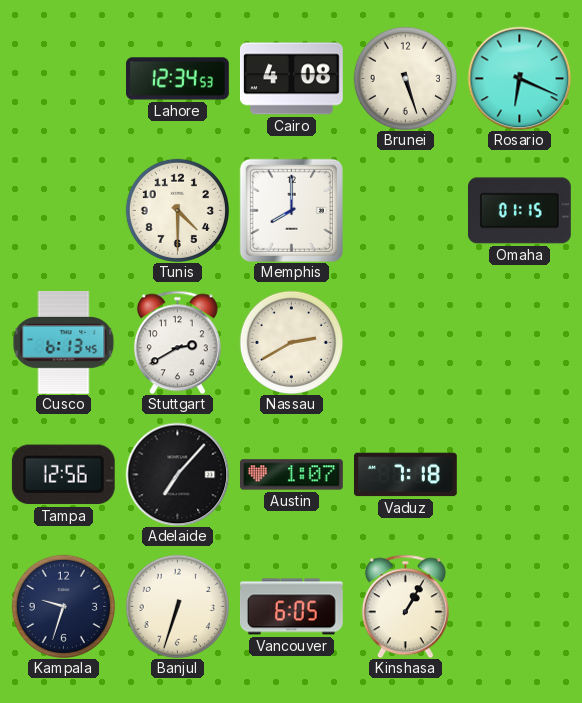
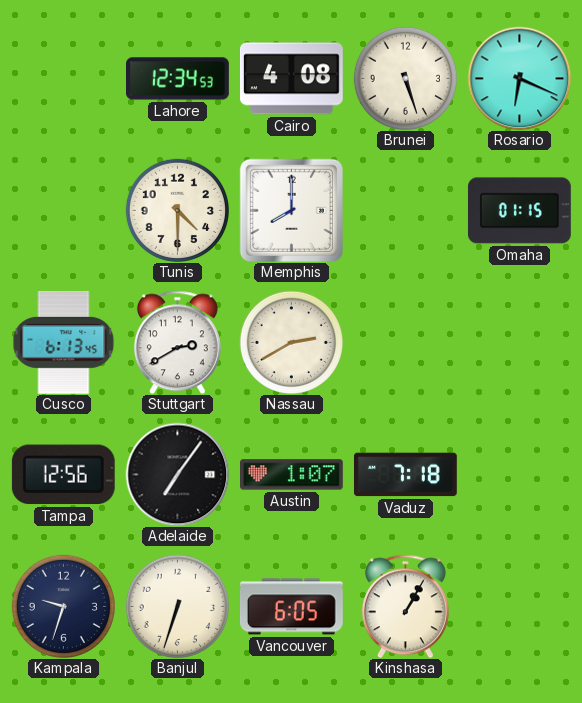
Adelaide: 7:07 -> 7:06
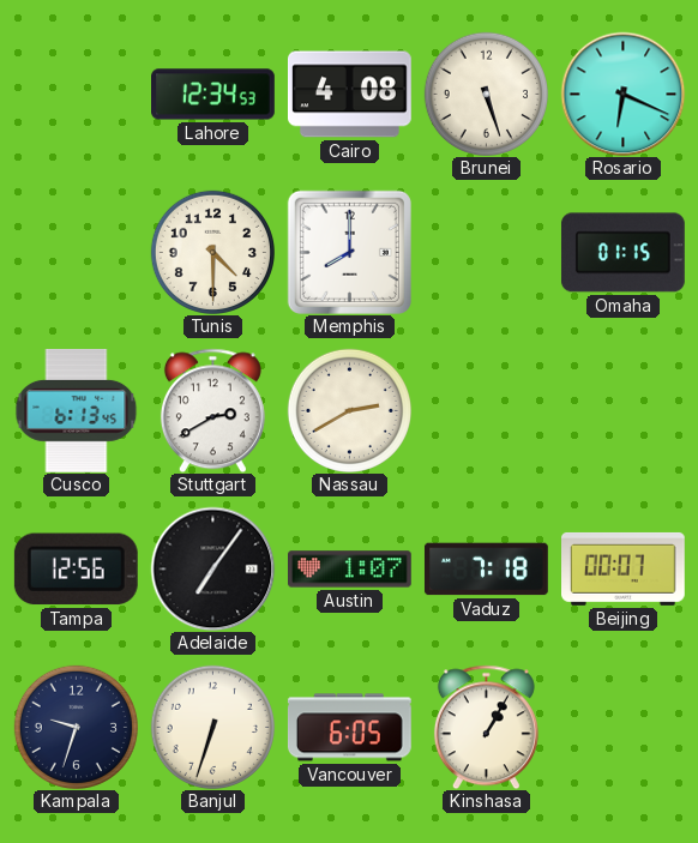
Beijing: none -> 00:07
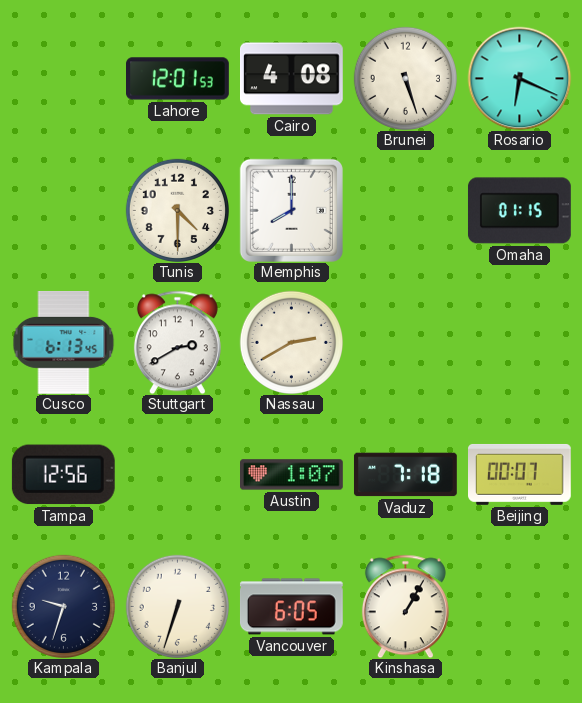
Lahore: 12:34 -> 12:01
Adelaide: 7:06 -> none
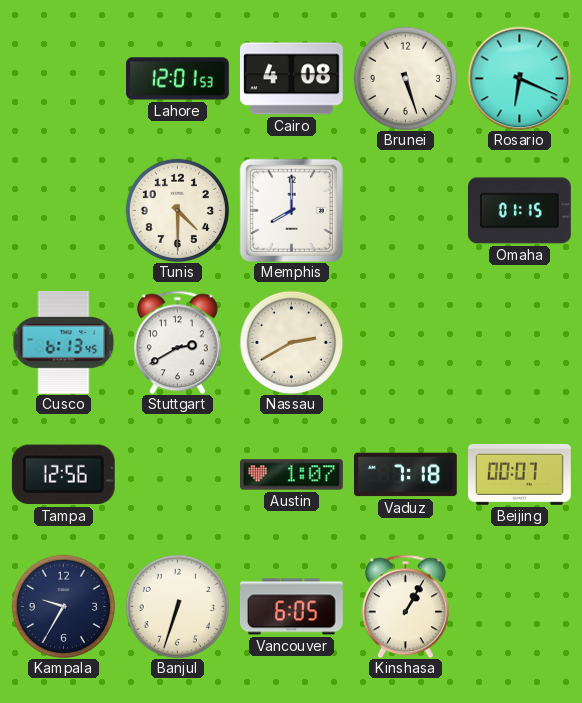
Kampala: 9:33 -> 9:35
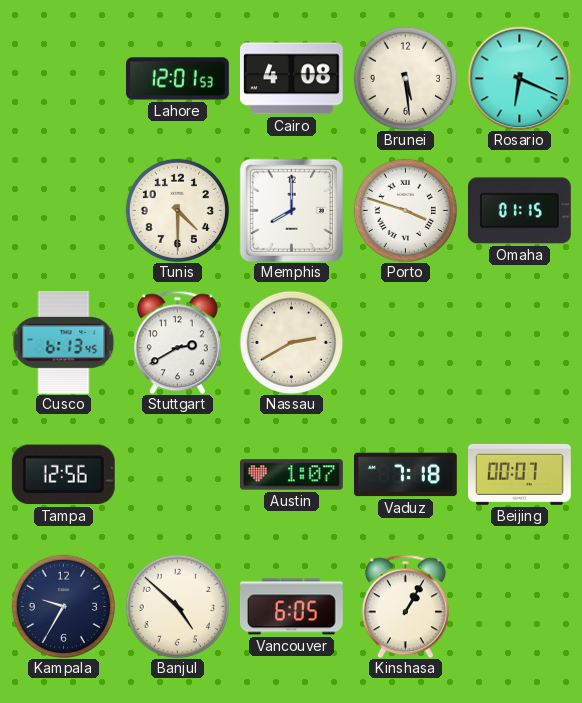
Brunei: 5:27 -> 5:29
Porto: none -> 3:48
Banjul: 6:33 -> 4:52
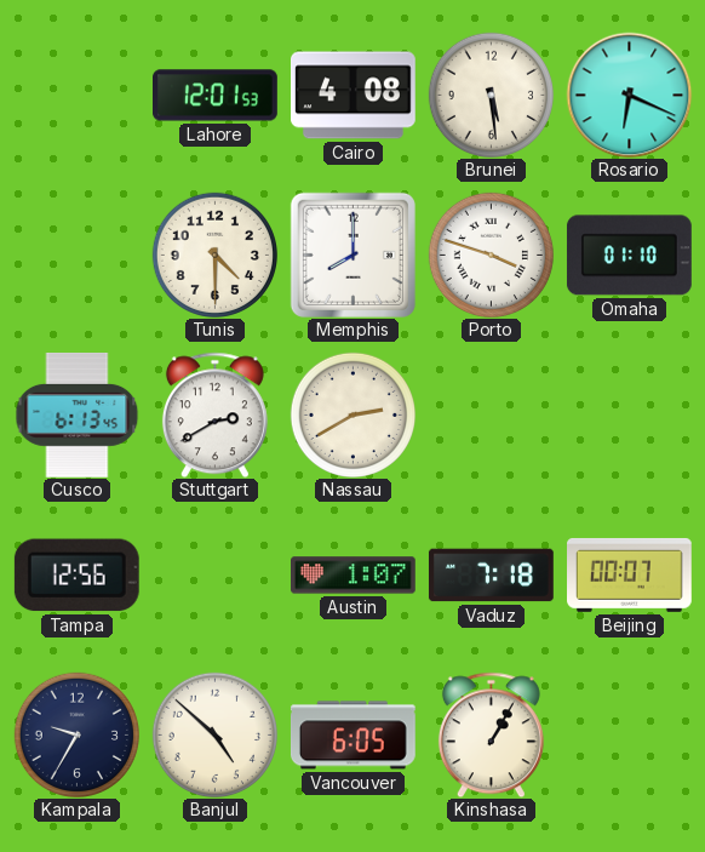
Omaha: 01:15 -> 01:10
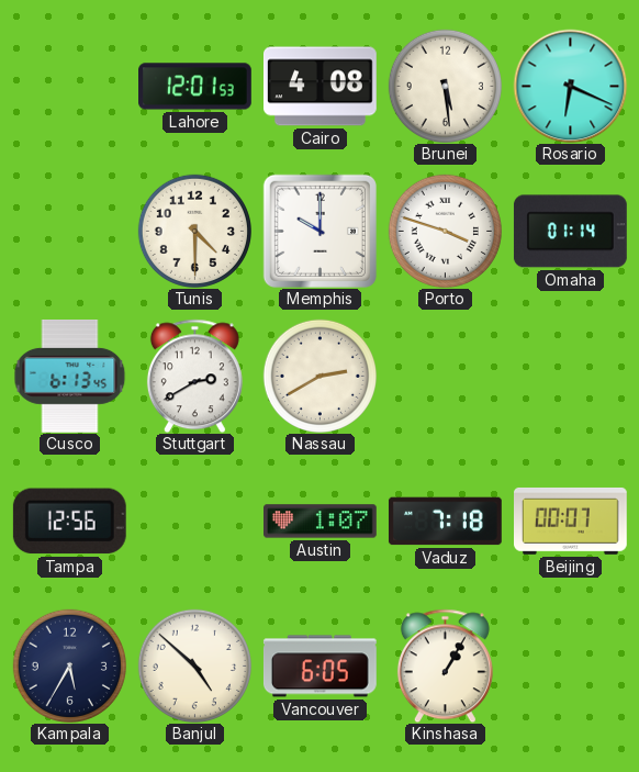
Memphis: 8:00 -> 10:00
Omaha: 01:10 -> 01:14
Kampala: 9:35 -> 5:35
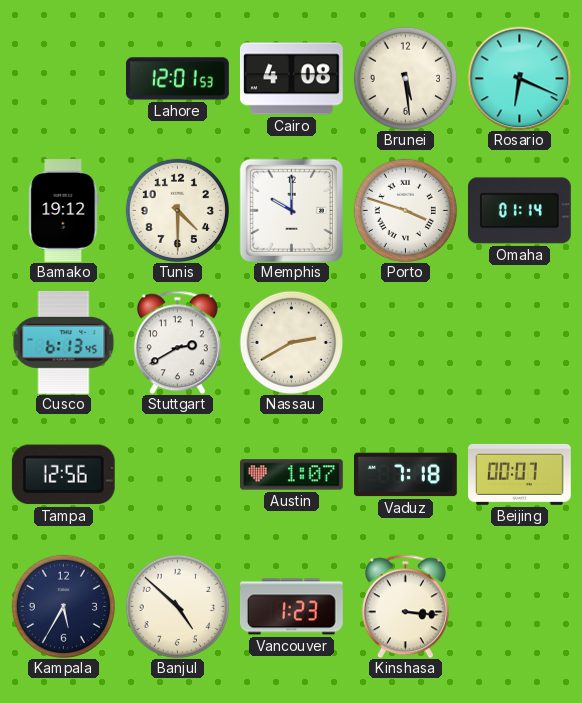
Bamako: none -> 19:12
Vancouver: 6:05 -> 1:23
Kinshasa: 1:05 -> 3:16
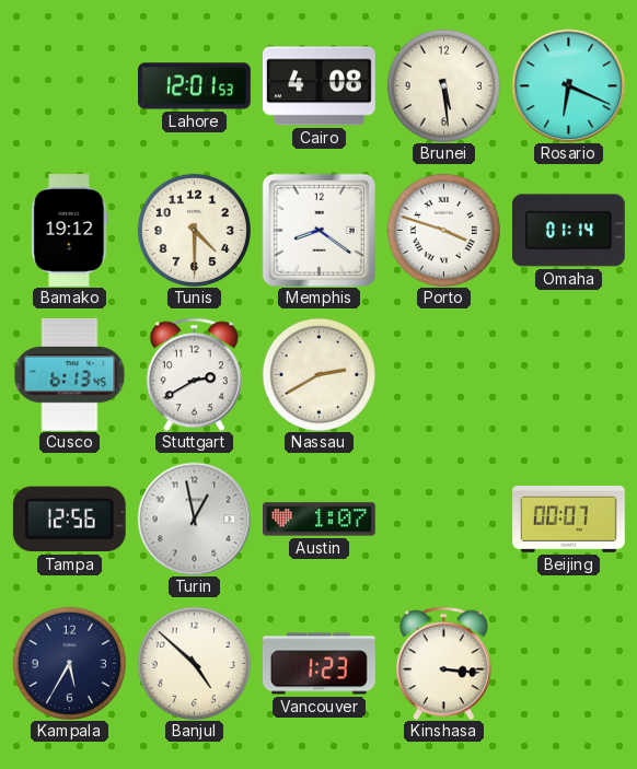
Memphis: 10:00 -> 8:21
Turin: none -> 12:58
Vaduz: 7:18 -> none
